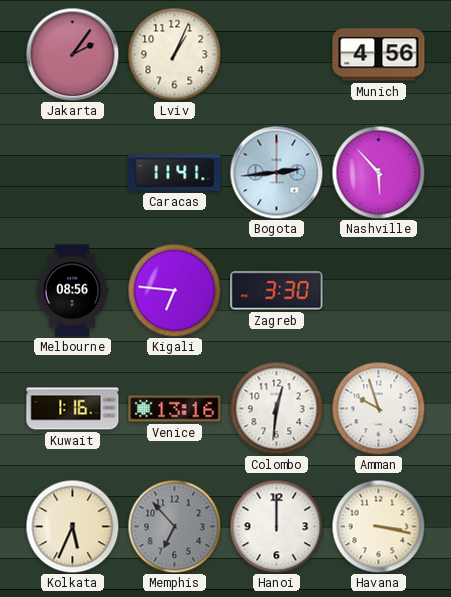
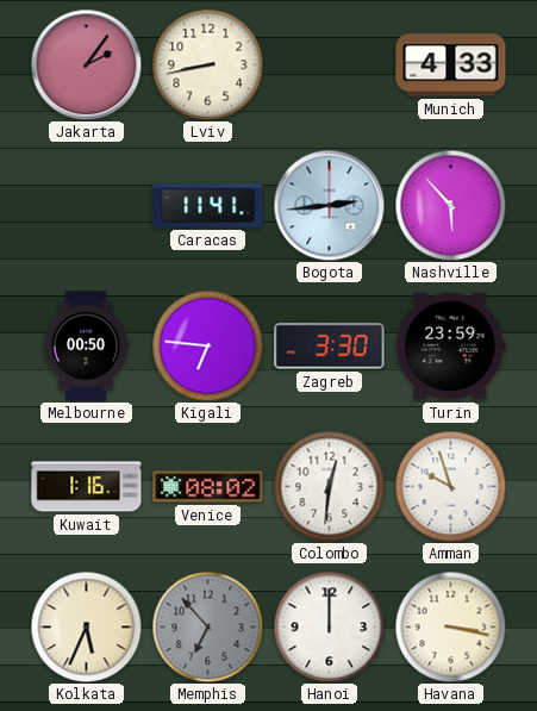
Lviv: 1:04 -> 8:43
Munich: 4:56 -> 4:33
Melbourne: 08:56 -> 00:50
Turin: none -> 23:59
Venice: 13:16 -> 08:02
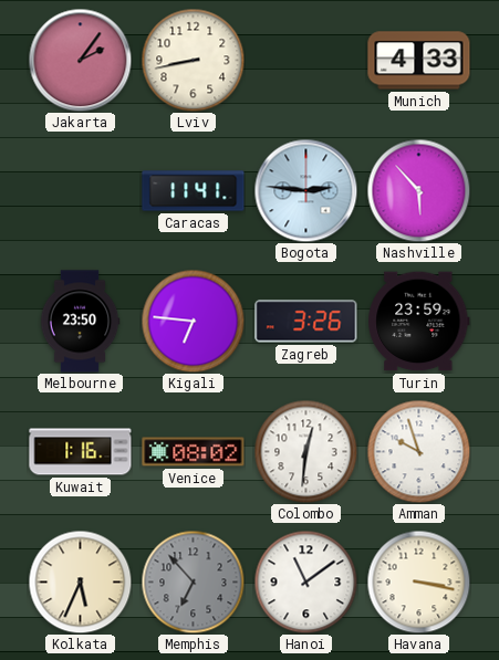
Bogota: 2:44 -> 2:46
Melbourne: 00:50 -> 23:50
Zagreb: 3:30 -> 3:26
Hanoi: 12:00 -> 11:09
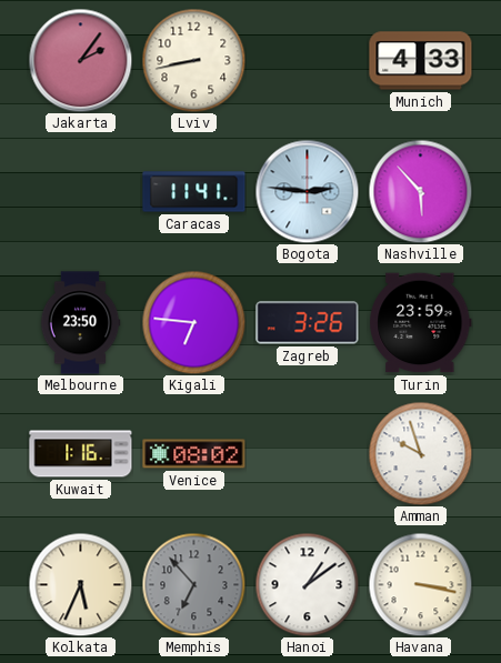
Colombo: 12:31 -> none
Hanoi: 11:09 -> 1:09
